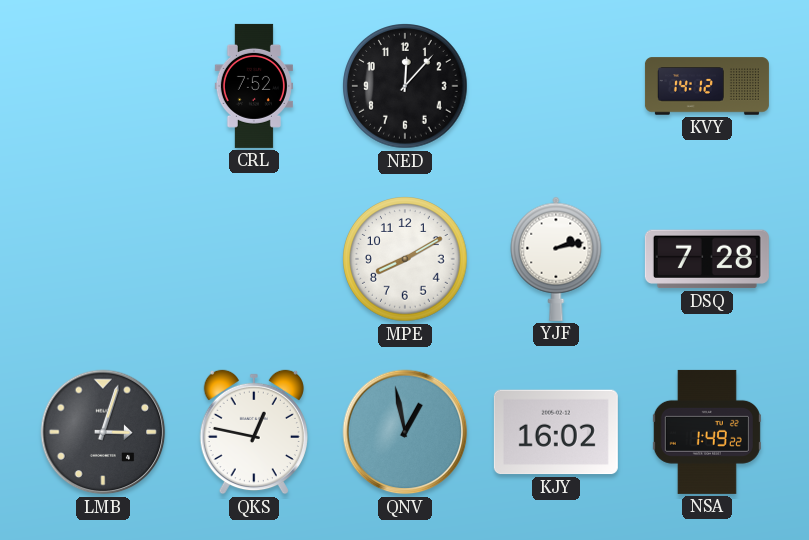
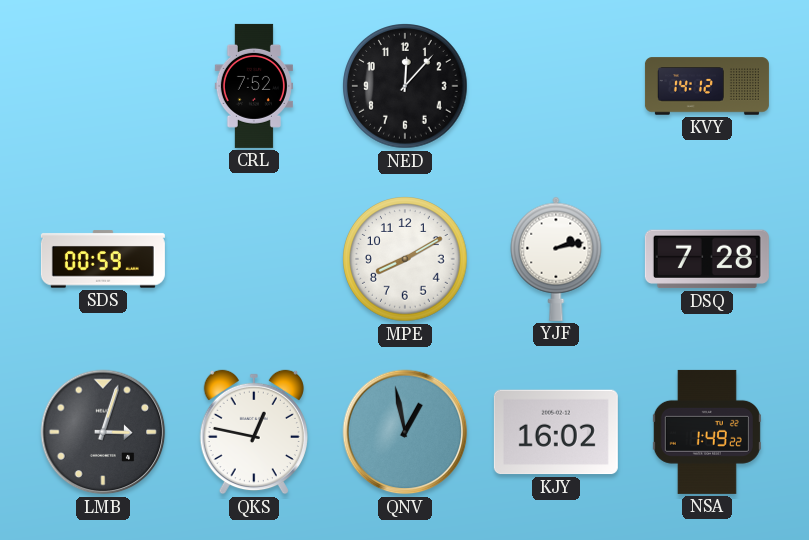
SDS: none -> 00:59
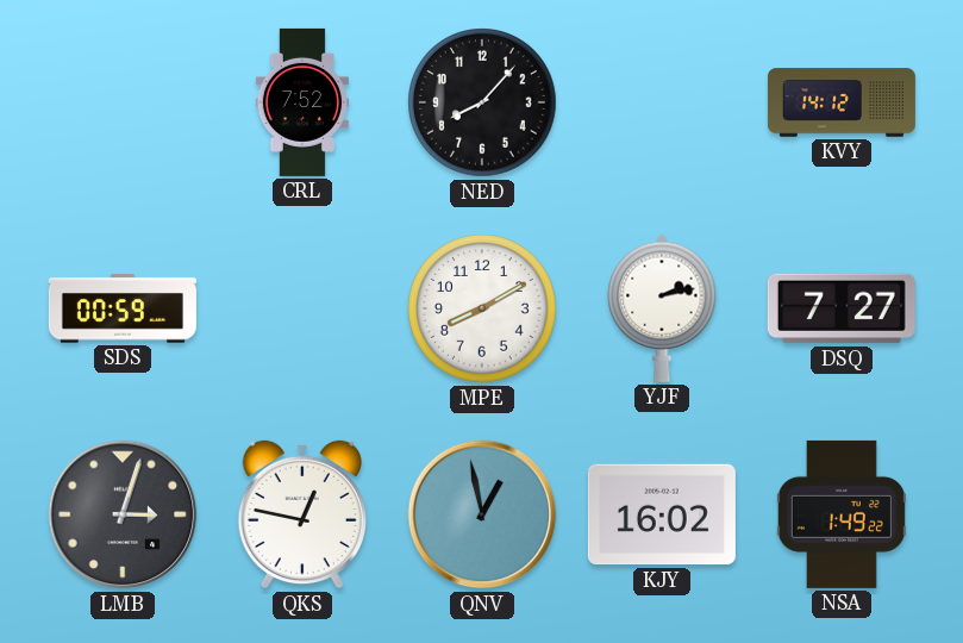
NED: 12:07 -> 8:07
DSQ: 7:28 -> 7:27
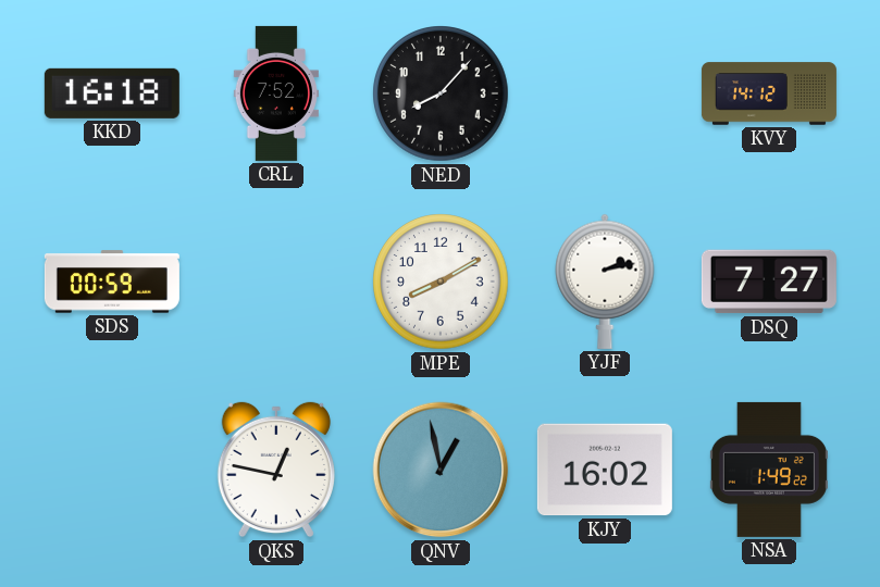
KKD: none -> 16:18
LMB: 3:03 -> none
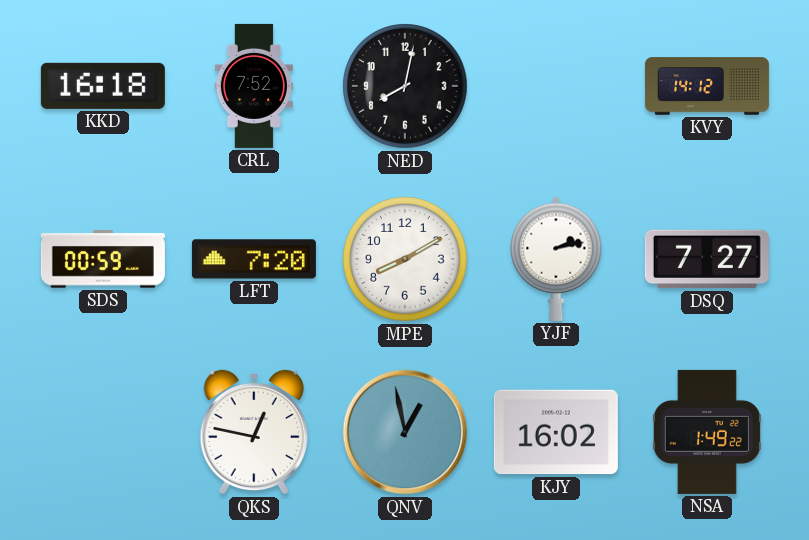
NED: 8:07 -> 8:02
LFT: none -> 7:20
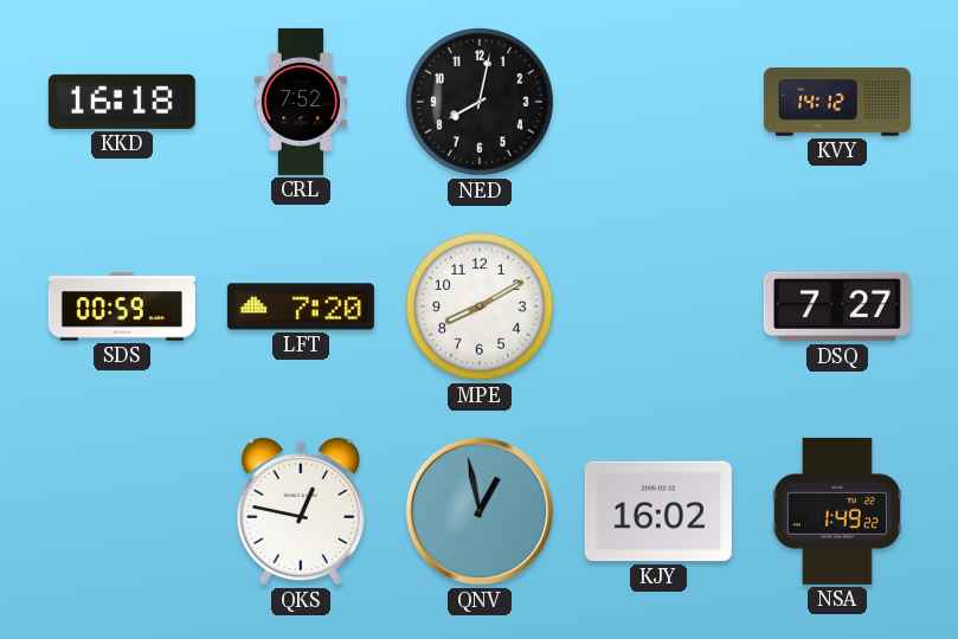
YJF: 2:13 -> none
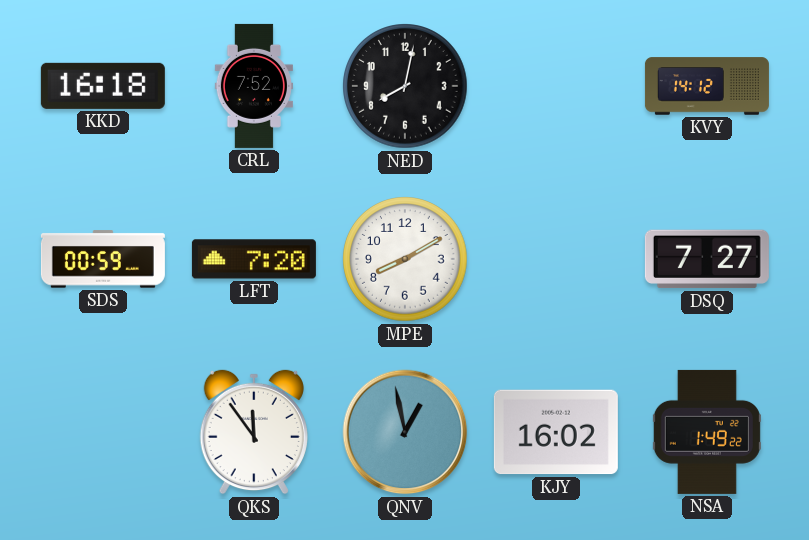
QKS: 12:47 -> 11:54
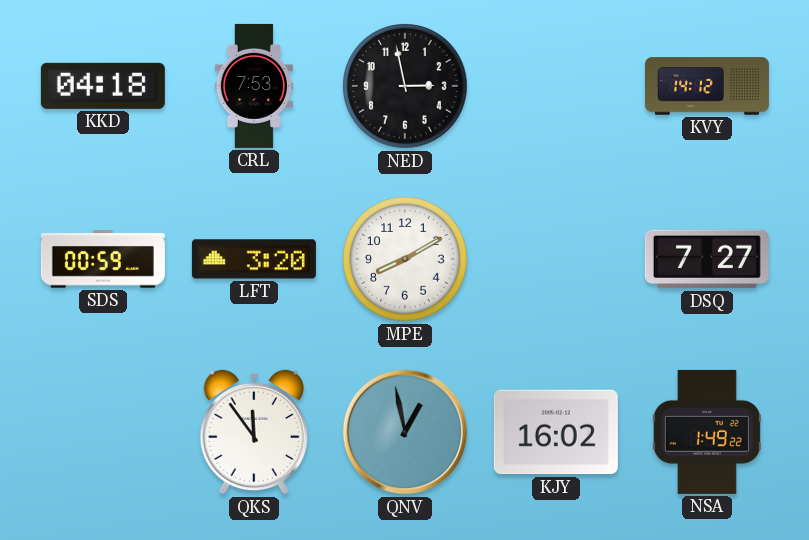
KKD: 16:18 -> 04:18
CRL: 7:52 -> 7:53
NED: 8:02 -> 2:58
LFT: 7:20 -> 3:20
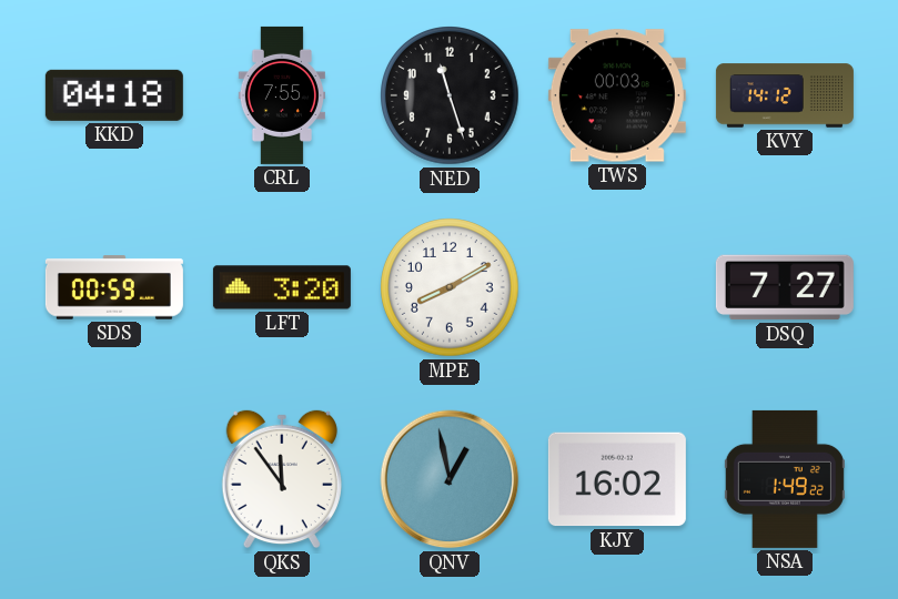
CRL: 7:53 -> 7:55
NED: 2:58 -> 11:27
TWS: none -> 00:03
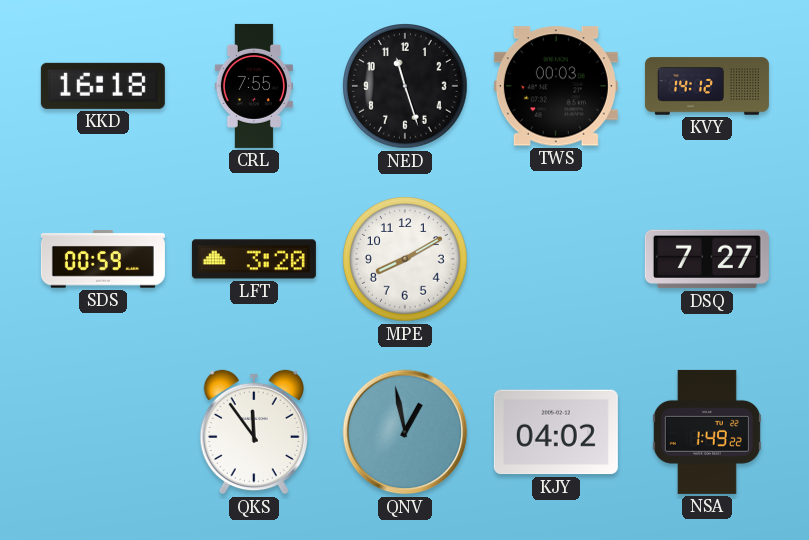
KKD: 04:18 -> 16:18
KJY: 16:02 -> 04:02
